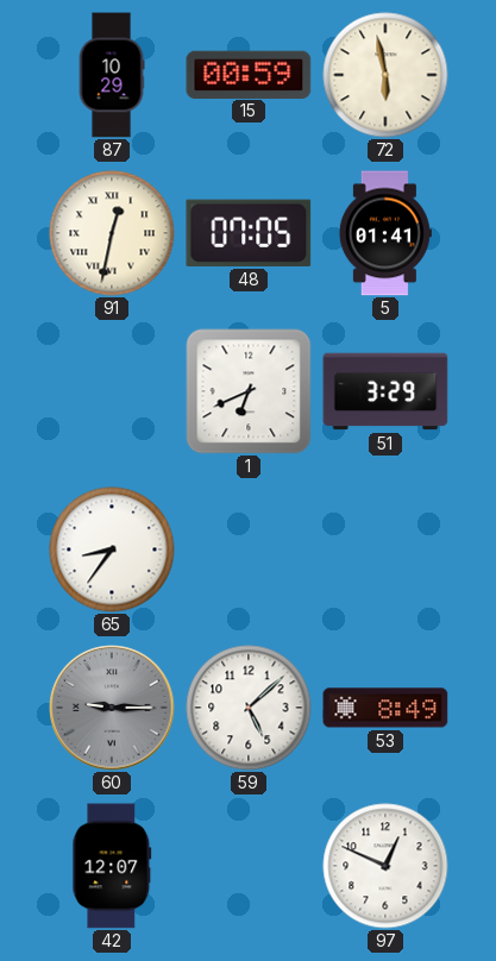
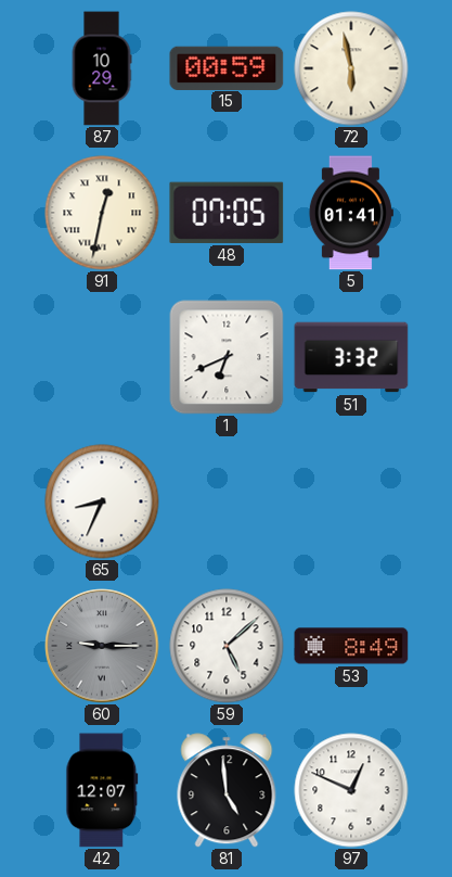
51: 3:29 -> 3:32
65: 8:36 -> 8:34
81: none -> 4:59
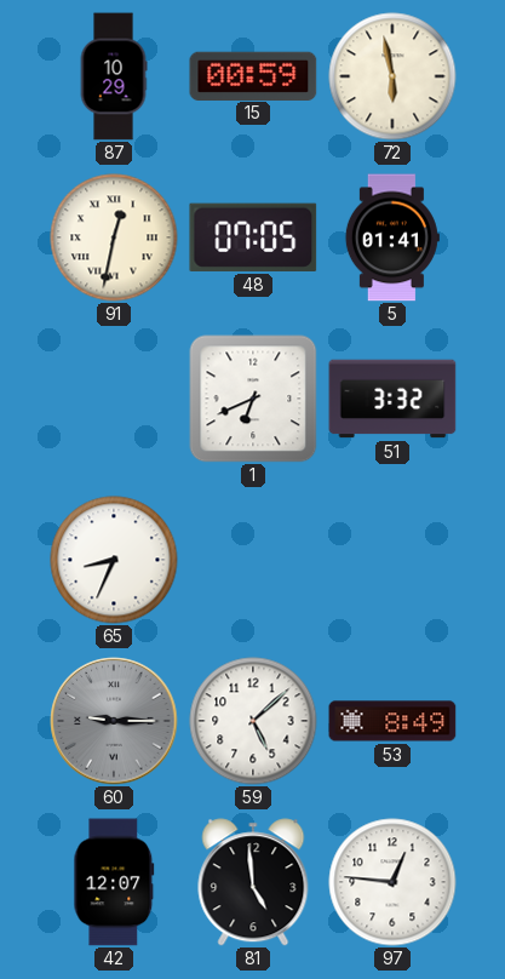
97: 12:49 -> 12:46
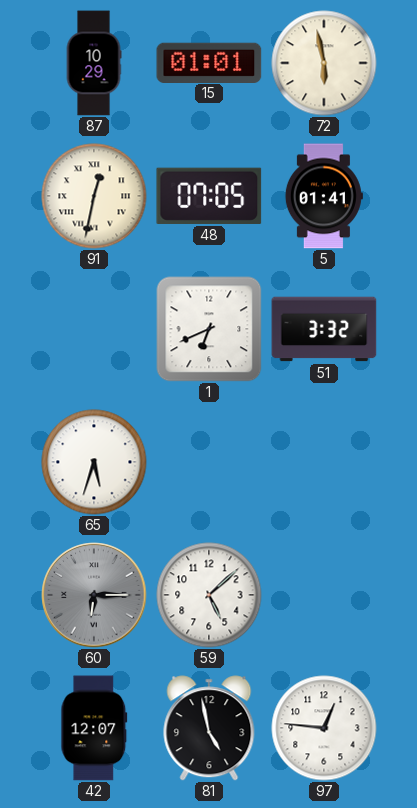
15: 00:59 -> 01:01
65: 8:34 -> 5:33
60: 9:15 -> 6:15
53: 8:49 -> none
81: 4:59 -> 4:58
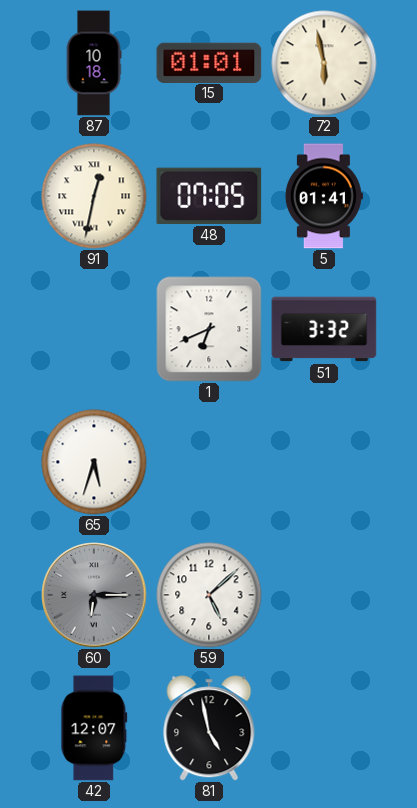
87: 10:29 -> 10:18
97: 12:46 -> none
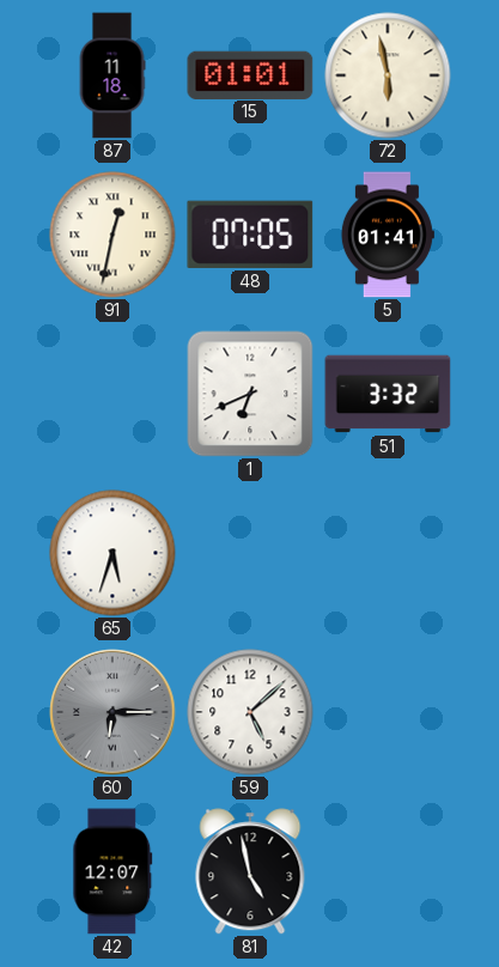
87: 10:18 -> 11:18
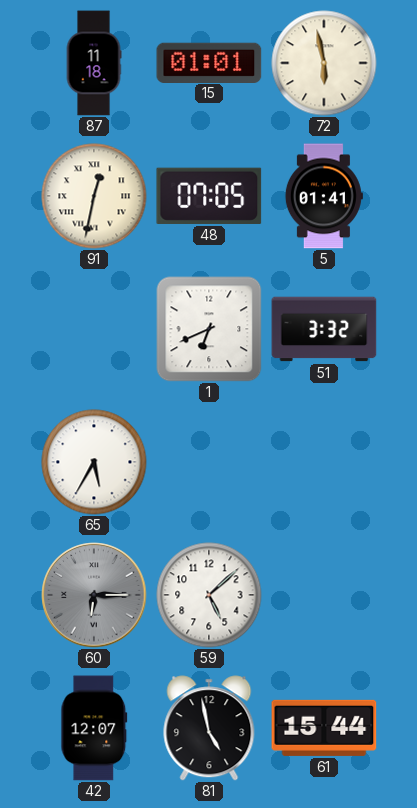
65: 5:33 -> 5:35
61: none -> 15:44
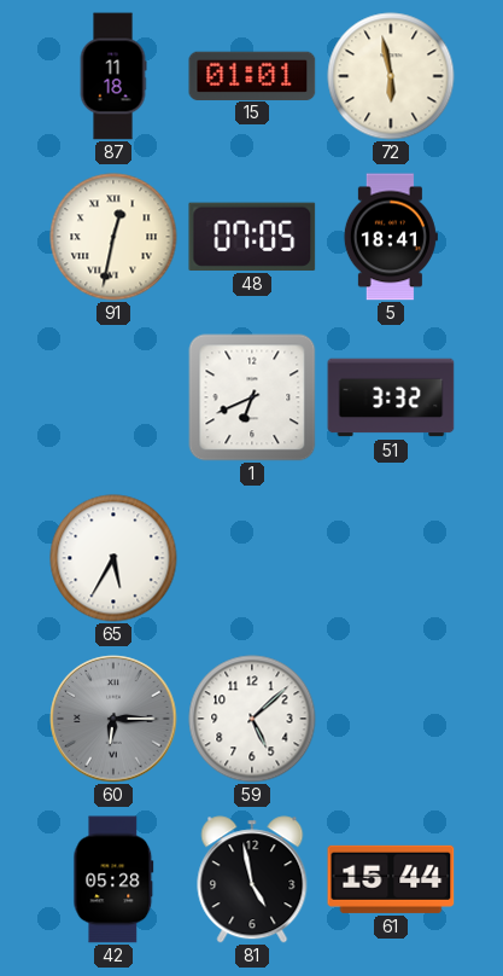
5: 01:41 -> 18:41
42: 12:07 -> 05:28
